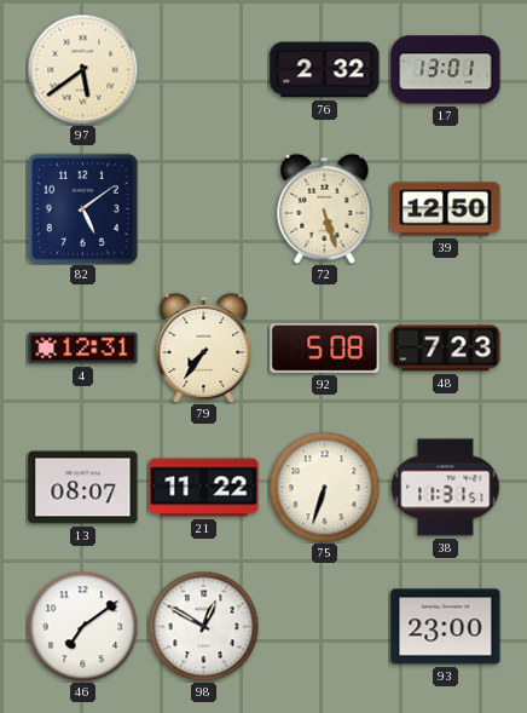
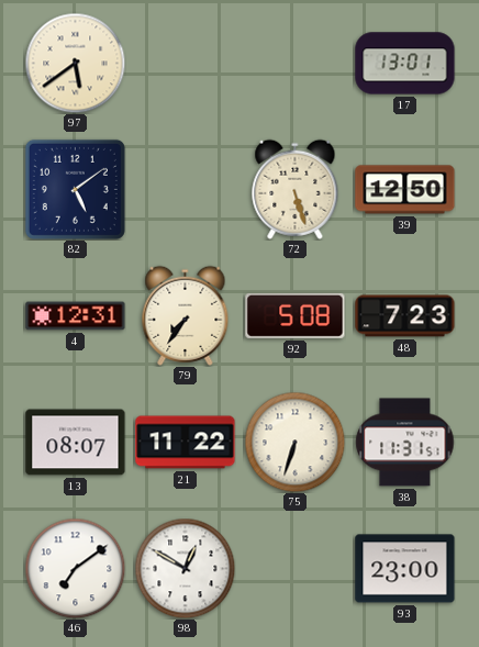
76: 2:32 -> none
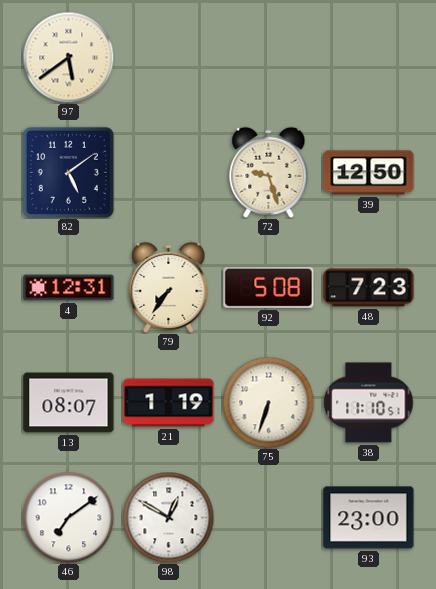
17: 13:01 -> none
72: 5:27 -> 9:27
21: 11:22 -> 1:19
38: 11:31 -> 11:10
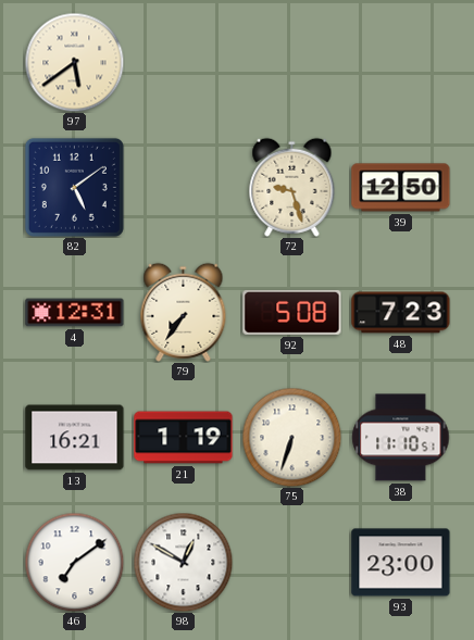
13: 08:07 -> 16:21
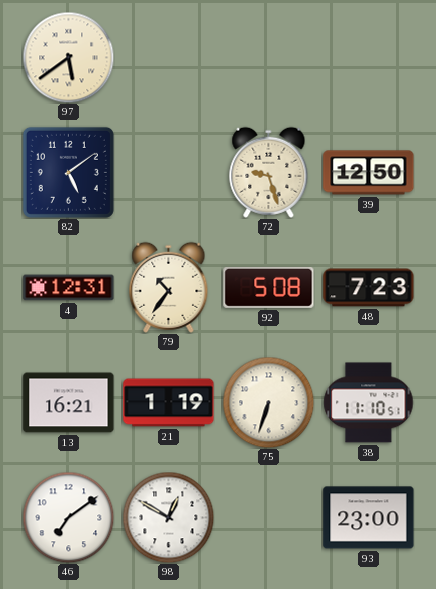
79: 7:36 -> 10:36
